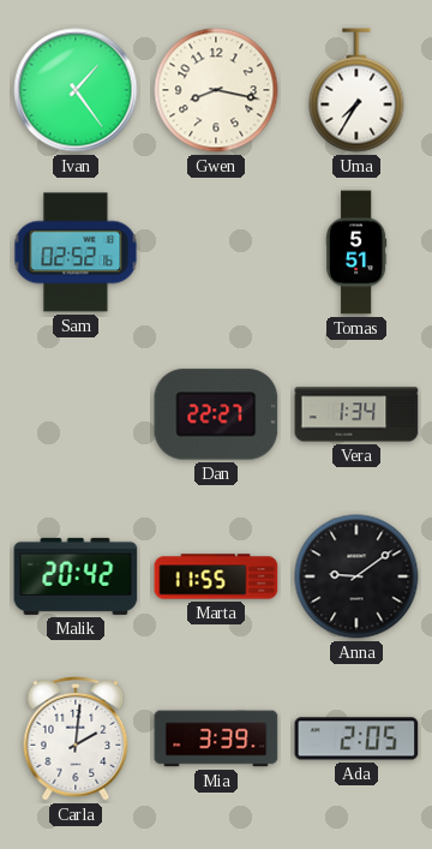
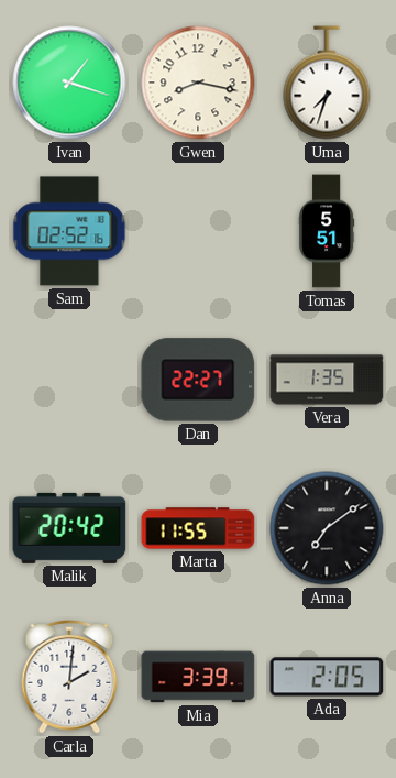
Ivan: 1:24 -> 1:18
Uma: 7:35 -> 7:33
Vera: 1:34 -> 1:35
Anna: 9:09 -> 7:09
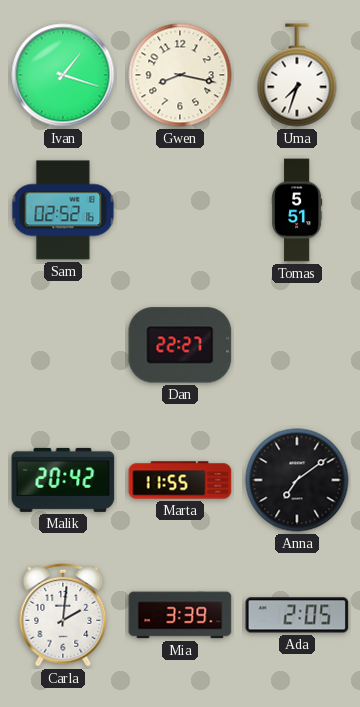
Vera: 1:35 -> none
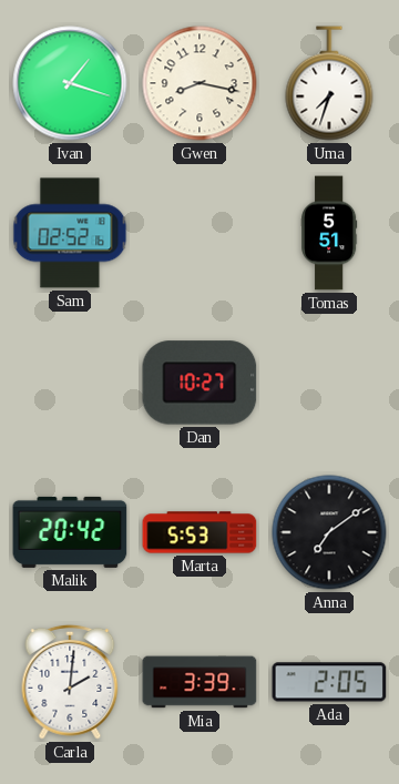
Dan: 22:27 -> 10:27
Marta: 11:55 -> 5:53
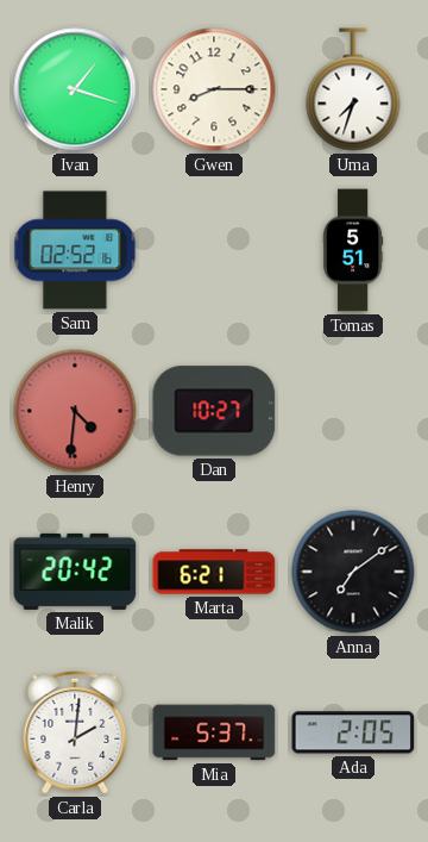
Gwen: 8:17 -> 8:15
Henry: none -> 4:31
Marta: 5:53 -> 6:21
Mia: 3:39 -> 5:37
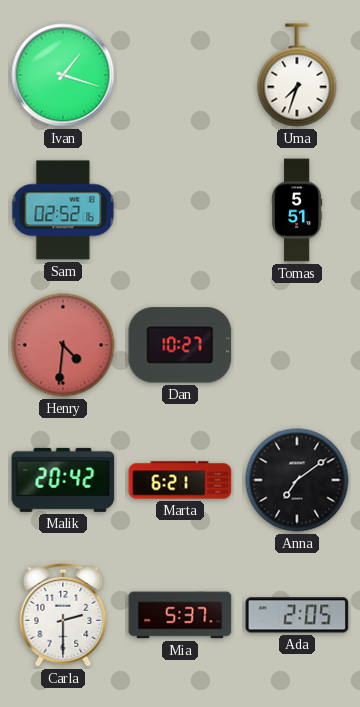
Gwen: 8:15 -> none
Carla: 2:01 -> 2:30
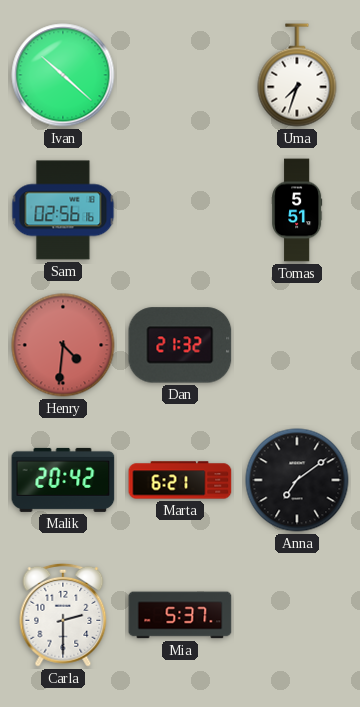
Ivan: 1:18 -> 10:22
Sam: 02:52 -> 02:56
Dan: 10:27 -> 21:32
Ada: 2:05 -> none
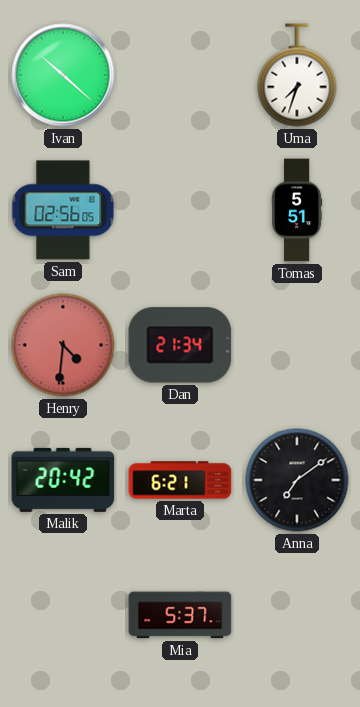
Sam: 02:56:16 -> 02:56:05
Dan: 21:32 -> 21:34
Carla: 2:30 -> none
